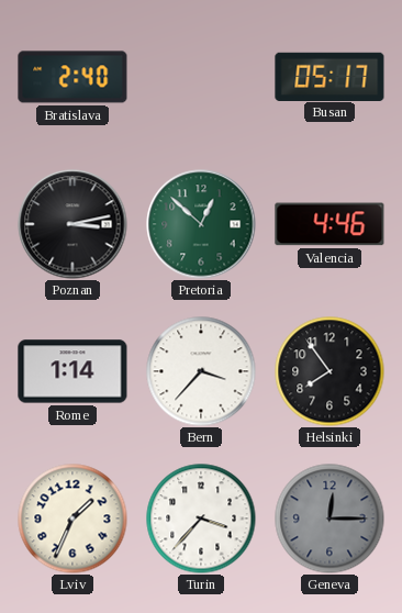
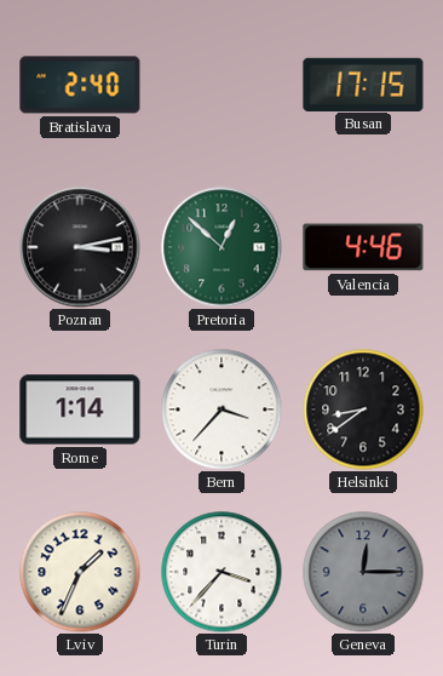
Busan: 05:17 -> 17:15
Helsinki: 7:54 -> 8:39
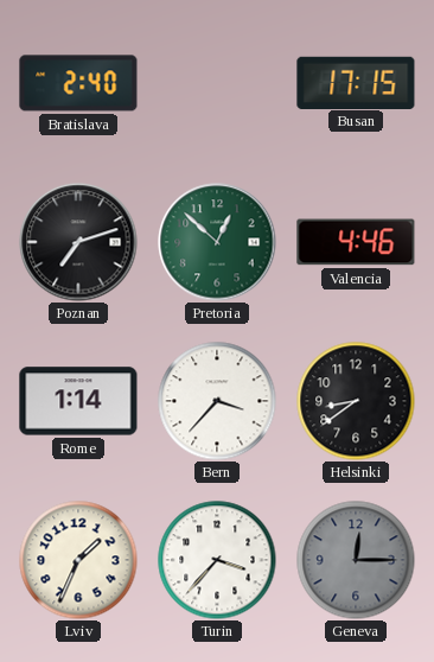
Poznan: 3:13 -> 7:12
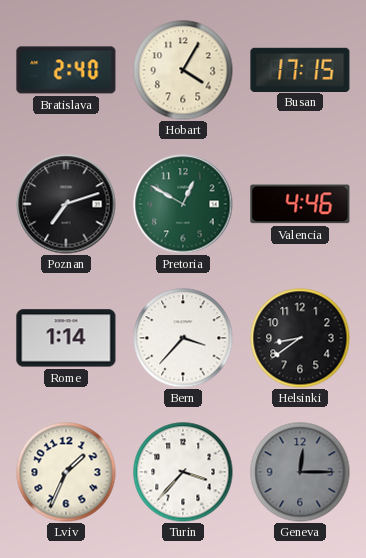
Hobart: none -> 4:05
Pretoria: 12:52 -> 12:50
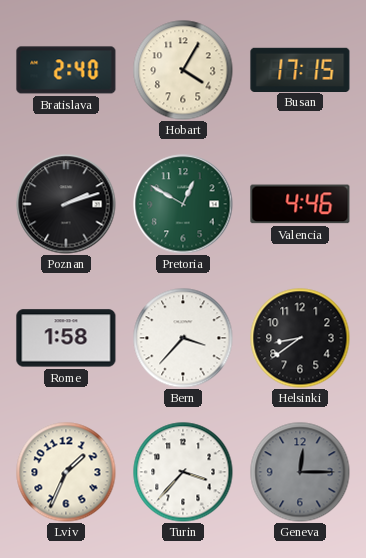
Poznan: 7:12 -> 2:12
Rome: 1:14 -> 1:58
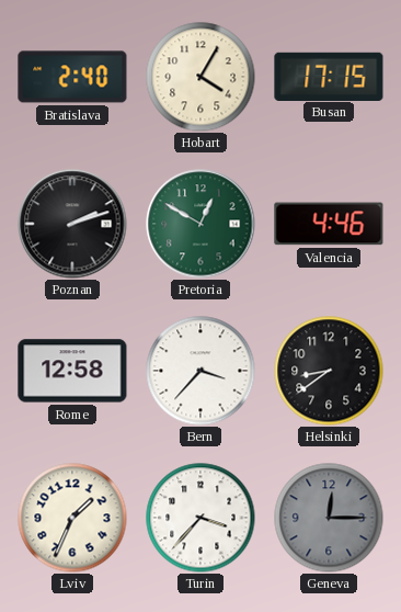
Rome: 1:58 -> 12:58
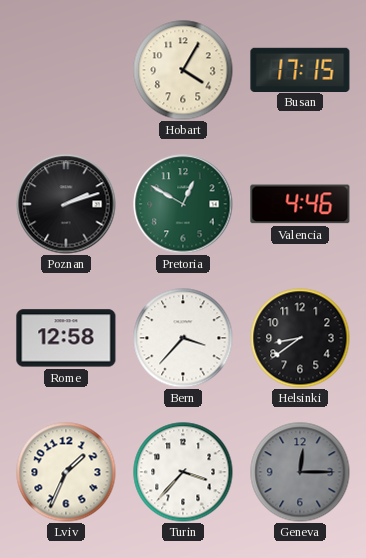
Bratislava: 2:40 -> none
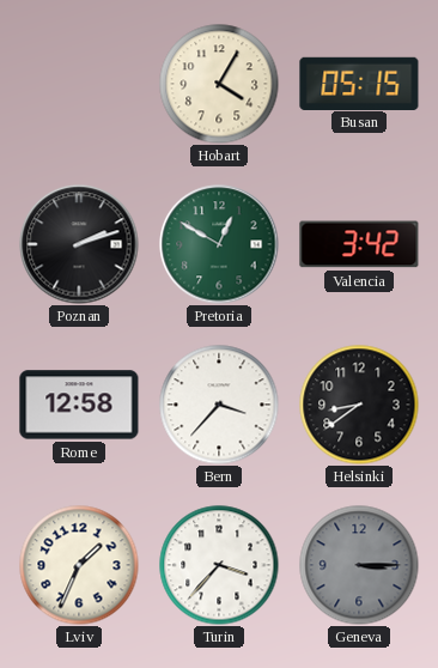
Busan: 17:15 -> 05:15
Valencia: 4:46 -> 3:42
Geneva: 12:15 -> 3:15
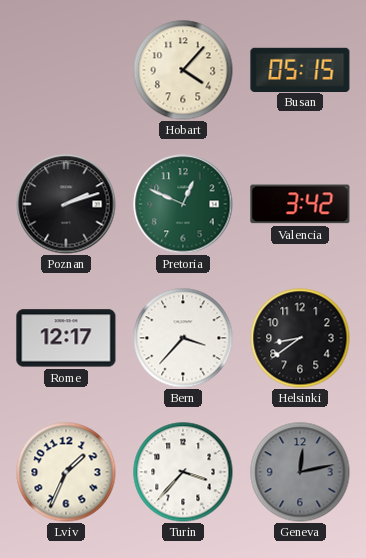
Hobart: 4:05 -> 4:07
Pretoria: 12:50 -> 12:49
Rome: 12:58 -> 12:17
Geneva: 3:15 -> 12:13
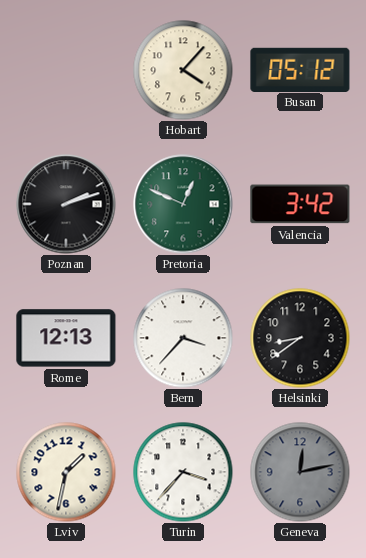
Busan: 05:15 -> 05:12
Rome: 12:17 -> 12:13
Lviv: 1:34 -> 1:32
